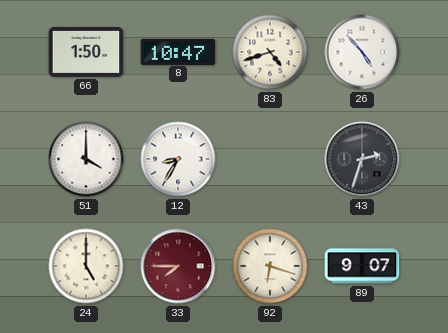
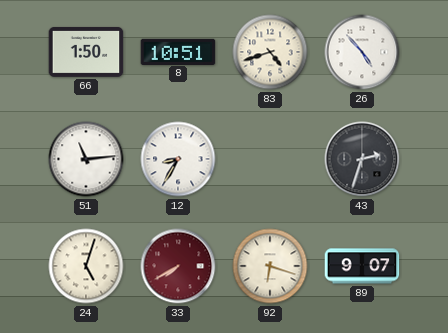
8: 10:47 -> 10:51
51: 4:00 -> 11:14
24: 5:00 -> 5:03
33: 7:45 -> 7:40
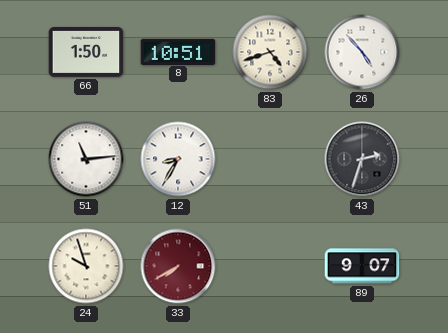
24: 5:03 -> 9:57
92: 6:18 -> none
